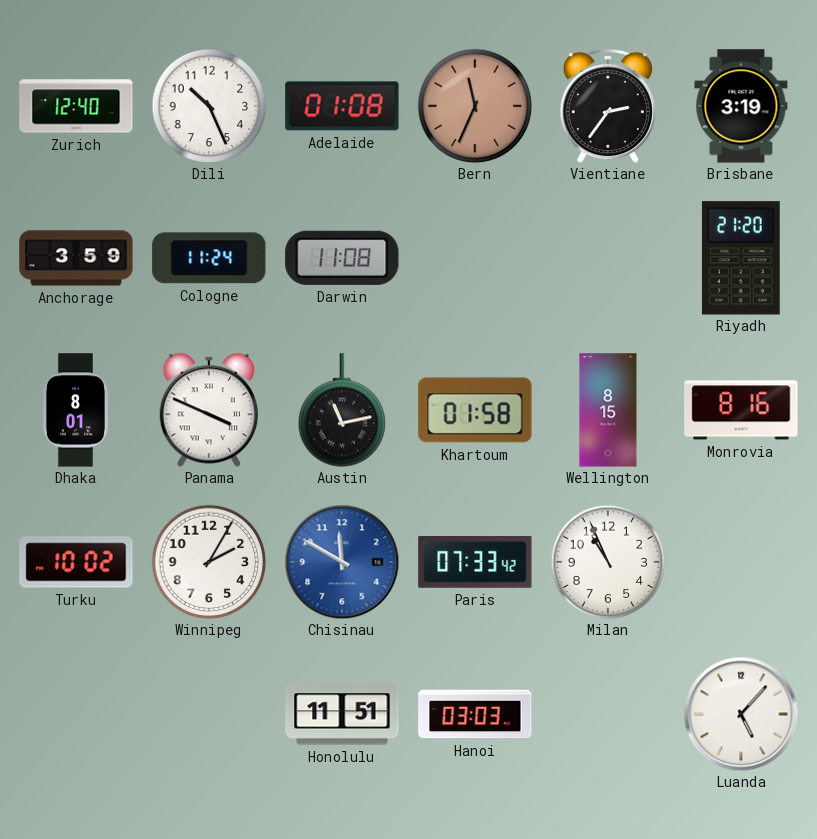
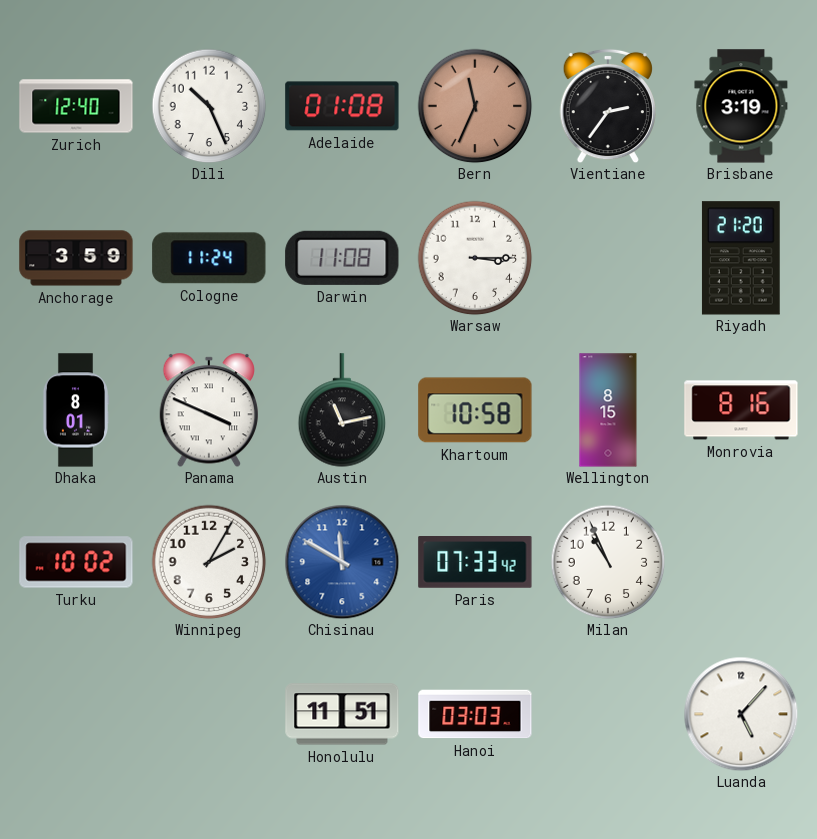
Warsaw: none -> 3:15
Khartoum: 01:58 -> 10:58
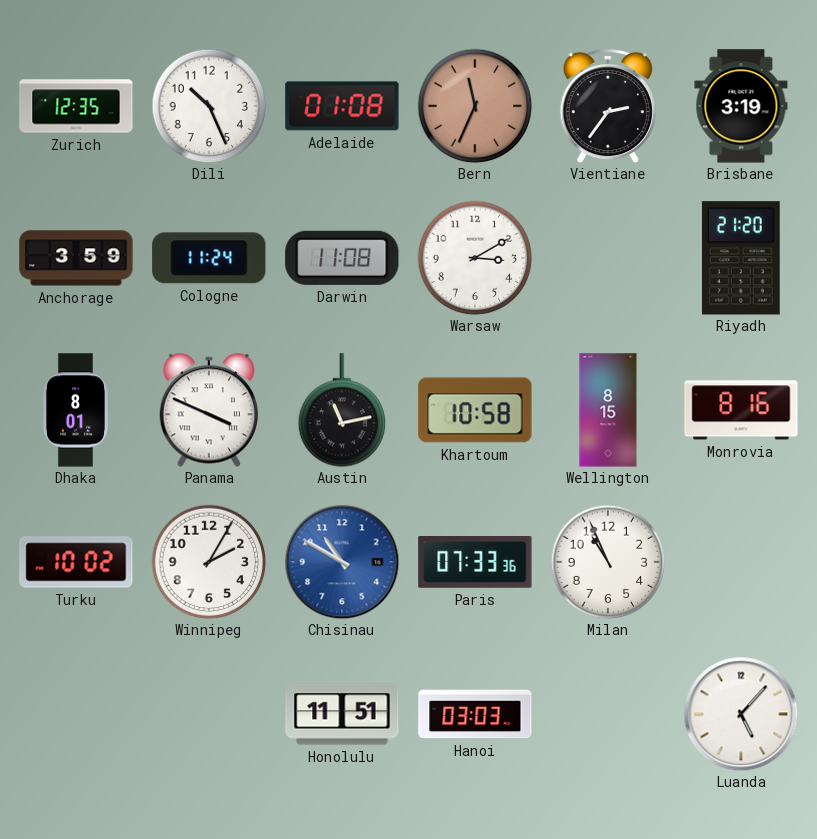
Zurich: 12:40 -> 12:35
Warsaw: 3:15 -> 3:10
Chisinau: 11:50 -> 10:50
Paris: 07:33:42 -> 07:33:36
